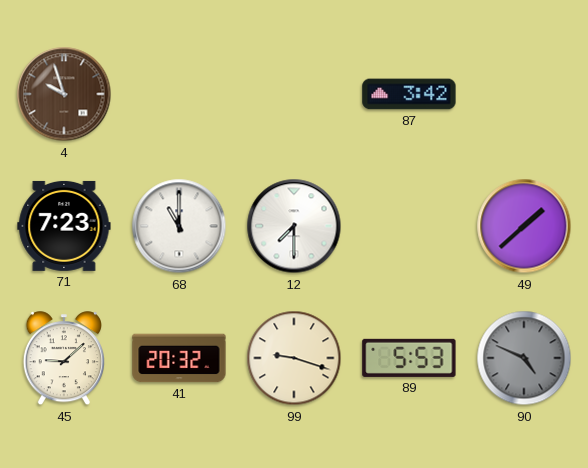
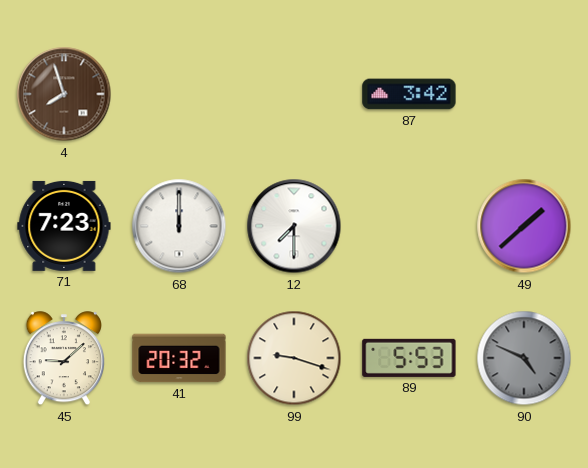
4: 9:57 -> 7:57
68: 11:00 -> 12:00
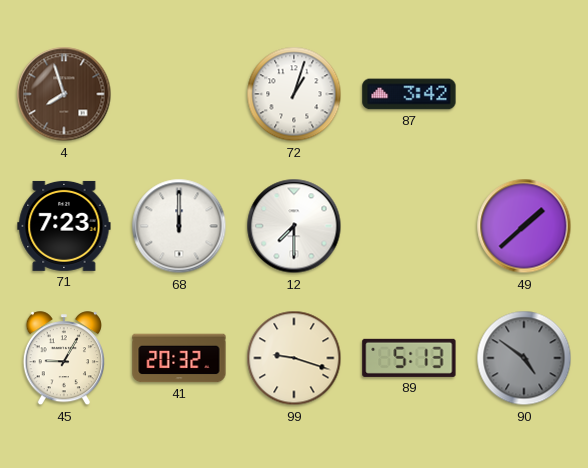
72: none -> 1:03
45: 9:08 -> 9:05
89: 5:53 -> 5:13
90: 4:49 -> 4:51
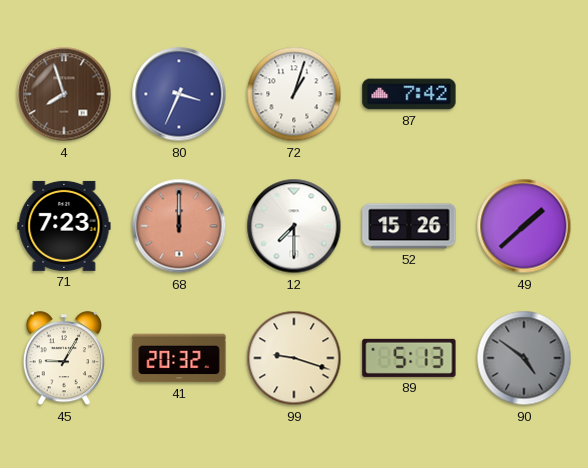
80: none -> 3:34
87: 3:42 -> 7:42
68 dial: white -> salmon
52: none -> 15:26
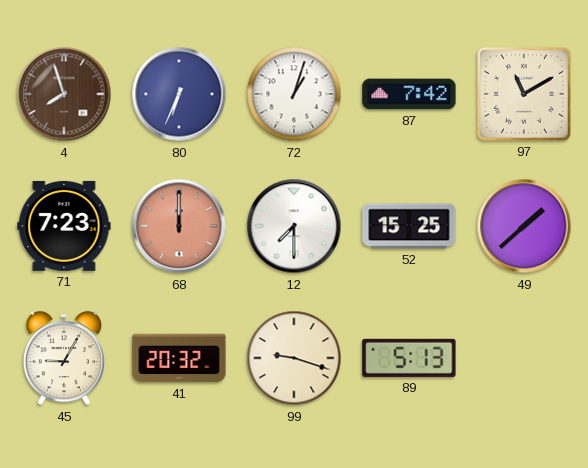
80: 3:34 -> 6:34
97: none -> 11:10
52: 15:26 -> 15:25
90: 4:51 -> none
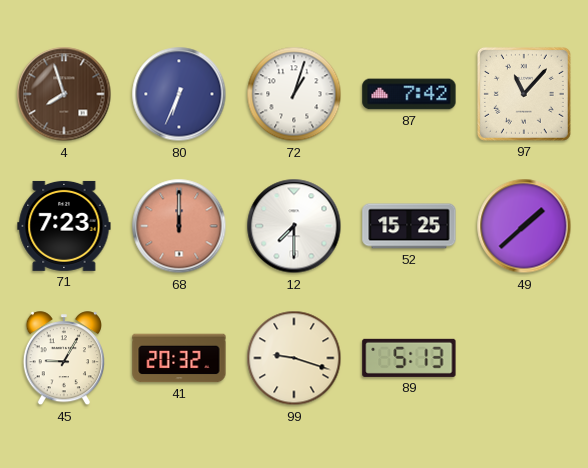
97: 11:10 -> 11:07
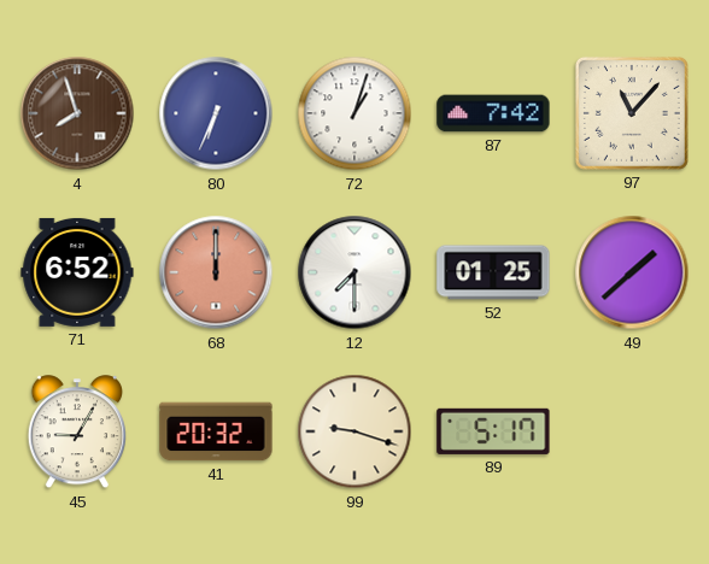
71: 7:23 -> 6:52
52: 15:25 -> 01:25
89: 5:13 -> 5:17
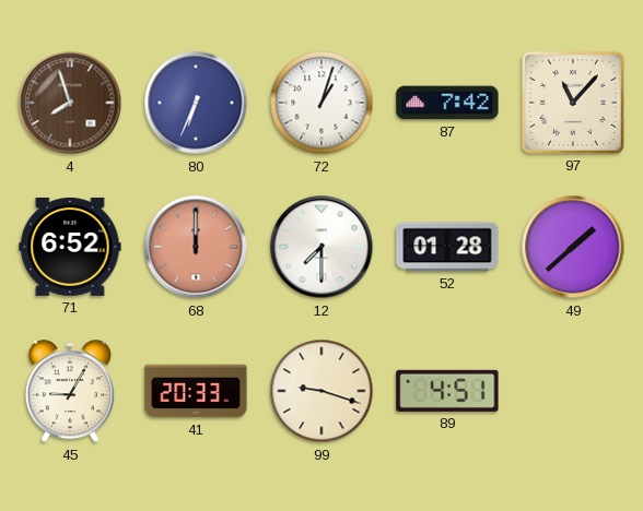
52: 01:25 -> 01:28
41: 20:32 -> 20:33
89: 5:17 -> 4:51
